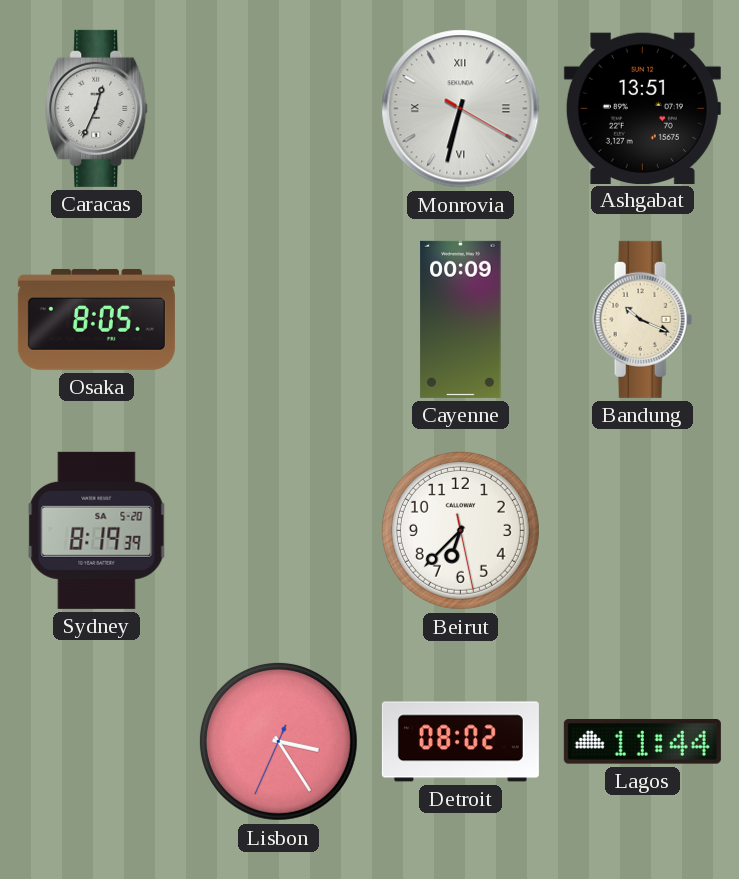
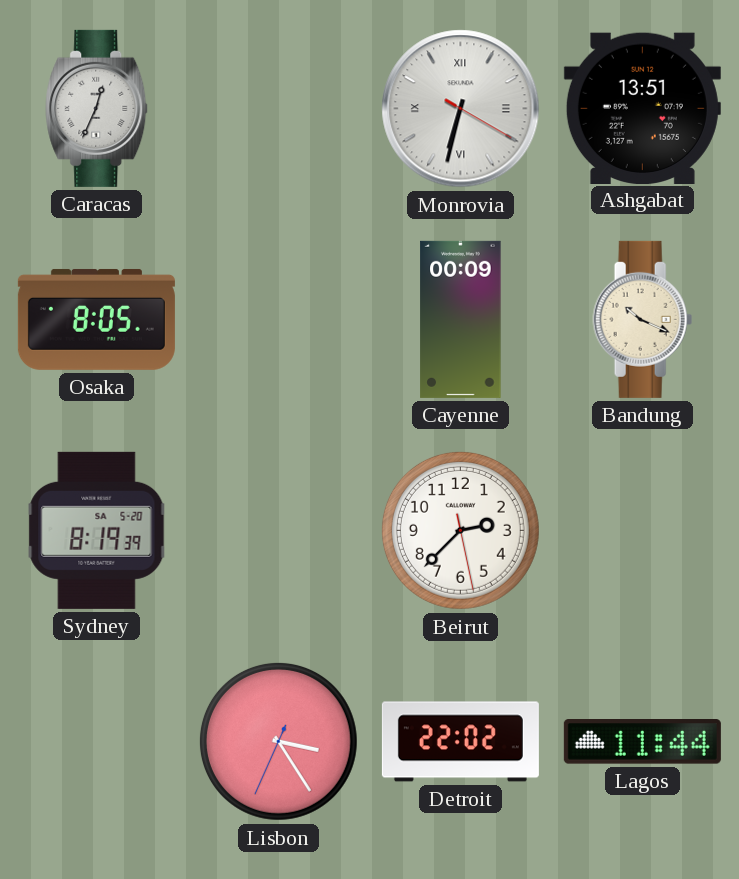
Beirut: 6:37 -> 2:37
Detroit: 08:02 -> 22:02
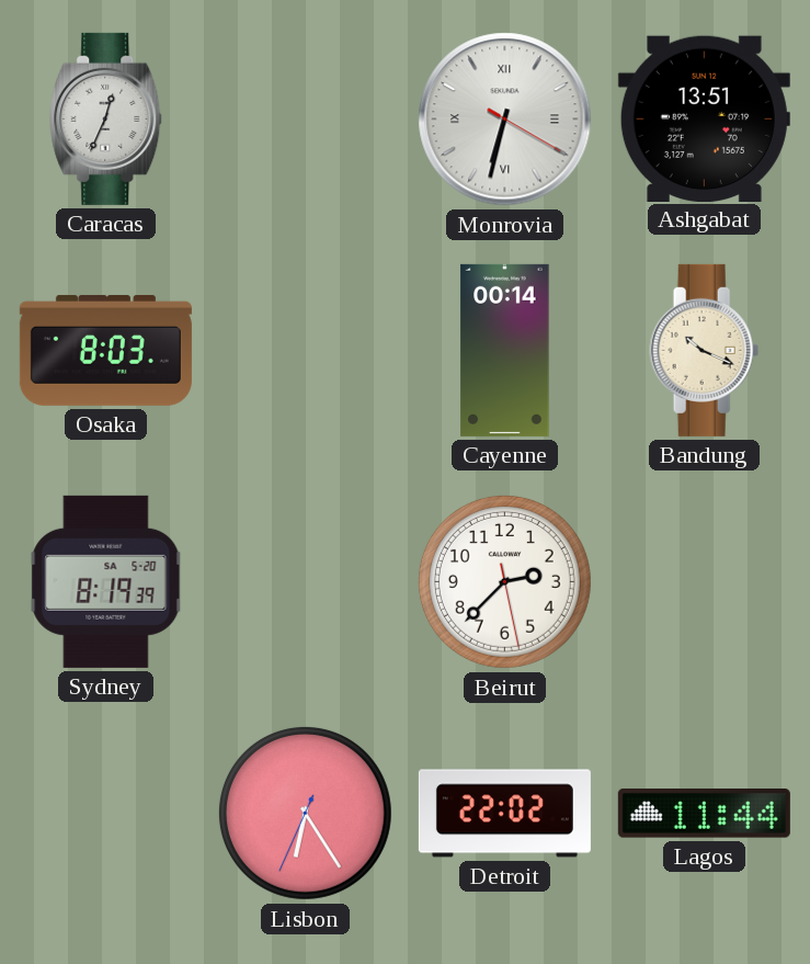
Osaka: 8:05 -> 8:03
Cayenne: 00:09 -> 00:14
Lisbon: 3:24 -> 6:24
